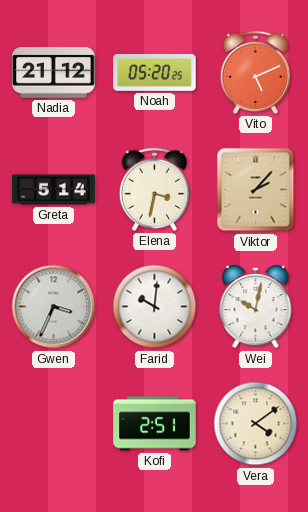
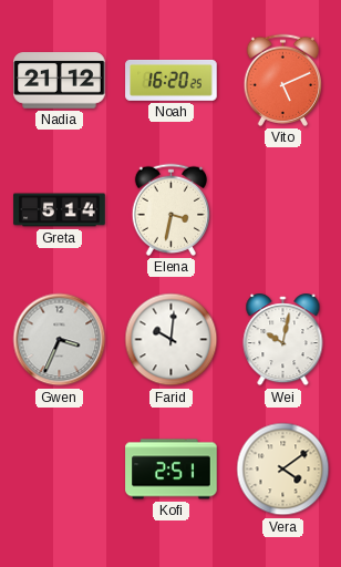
Noah: 05:20 -> 16:20
Viktor: 2:07 -> none
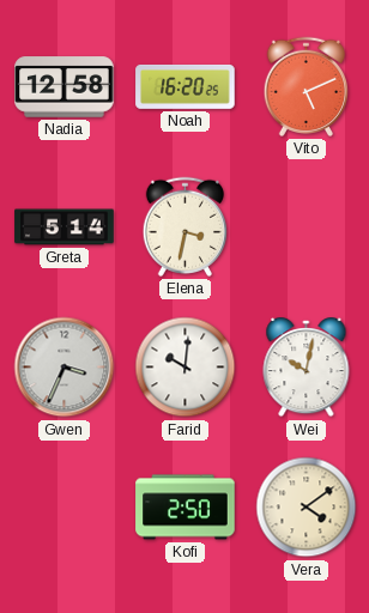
Nadia: 21:12 -> 12:58
Kofi: 2:51 -> 2:50
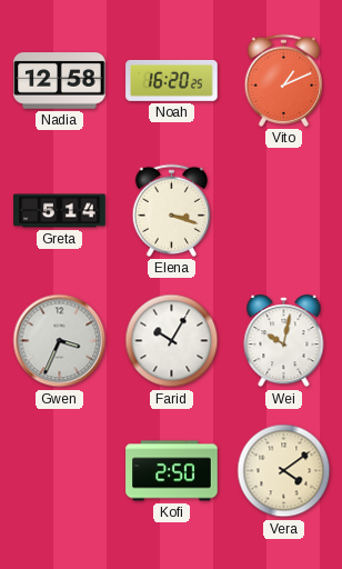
Vito: 5:11 -> 1:11
Elena: 3:32 -> 3:18
Farid: 10:01 -> 10:05
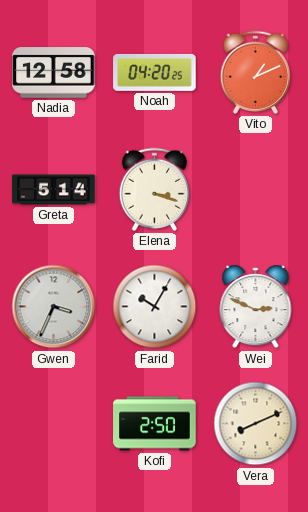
Noah: 16:20 -> 04:20
Wei: 10:02 -> 2:49
Vera: 4:09 -> 8:11
